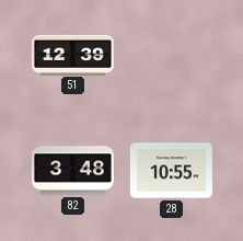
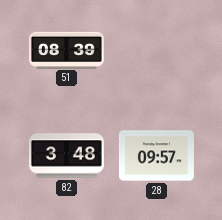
51: 12:39 -> 08:39
28: 10:55 -> 09:57
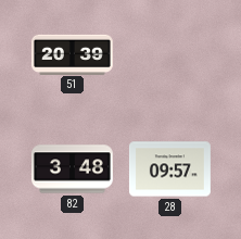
51: 08:39 -> 20:39
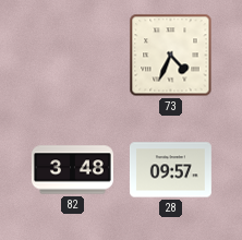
51: 20:39 -> none
73: none -> 4:34
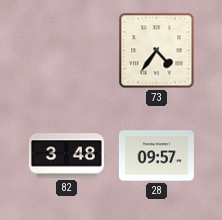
73: 4:34 -> 4:36
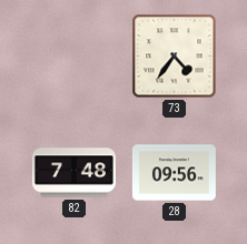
82: 3:48 -> 7:48
28: 09:57 -> 09:56
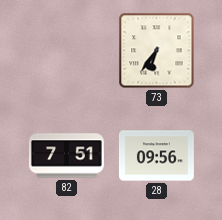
73: 4:36 -> 6:36
82: 7:48 -> 7:51
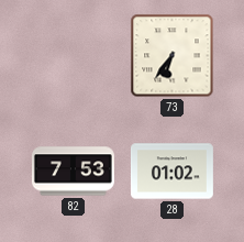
82: 7:51 -> 7:53
28: 09:56 -> 01:02
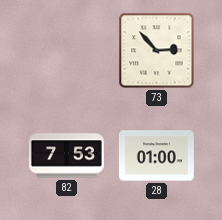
73: 6:36 -> 2:53
28: 01:02 -> 01:00
